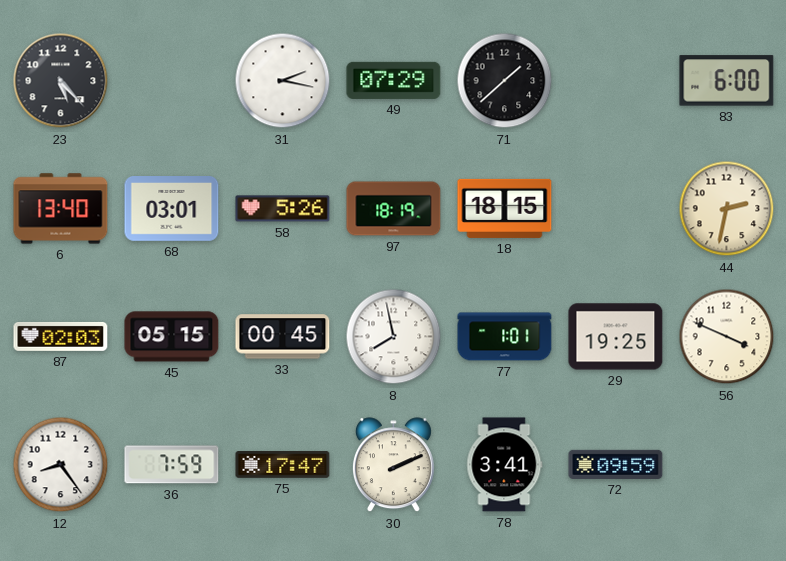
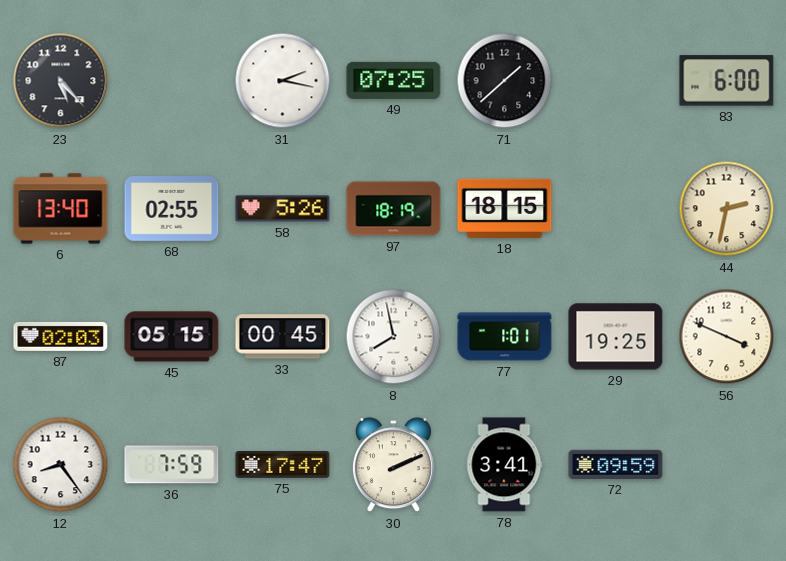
49: 07:29 -> 07:25
68: 03:01 -> 02:55
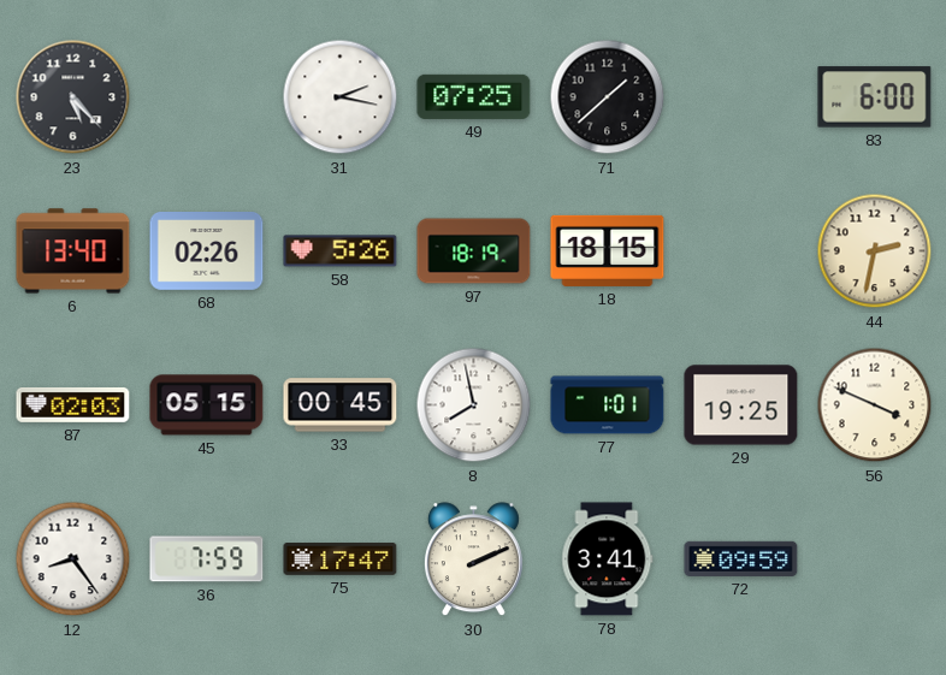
68: 02:55 -> 02:26
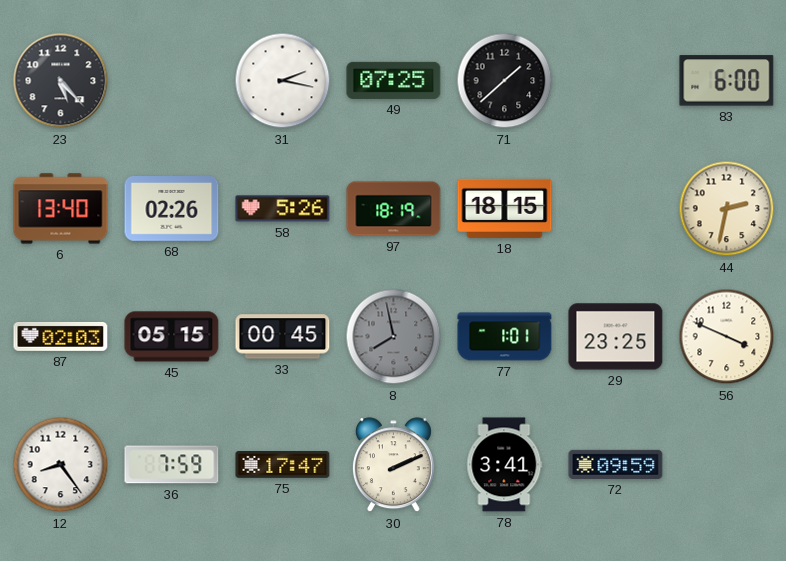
8 dial: white -> grey
29: 19:25 -> 23:25
